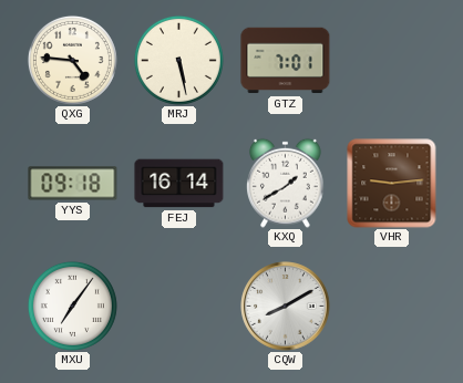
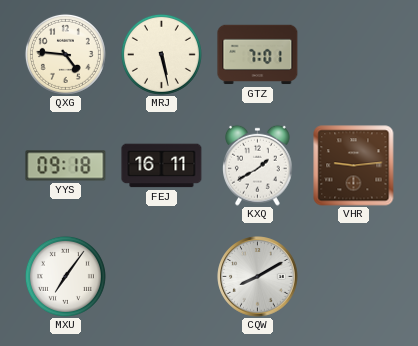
FEJ: 16:14 -> 16:11
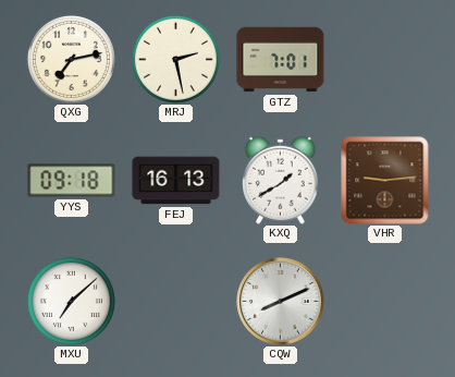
QXG: 4:46 -> 7:13
MRJ: 5:28 -> 2:28
FEJ: 16:11 -> 16:13
MXU: 7:06 -> 7:08
CQW: 8:10 -> 8:11
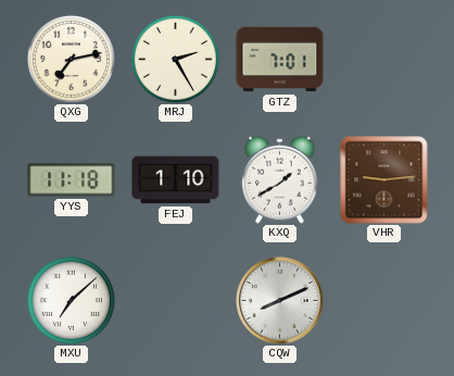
MRJ: 2:28 -> 2:25
YYS: 09:18 -> 11:18
FEJ: 16:13 -> 1:10
